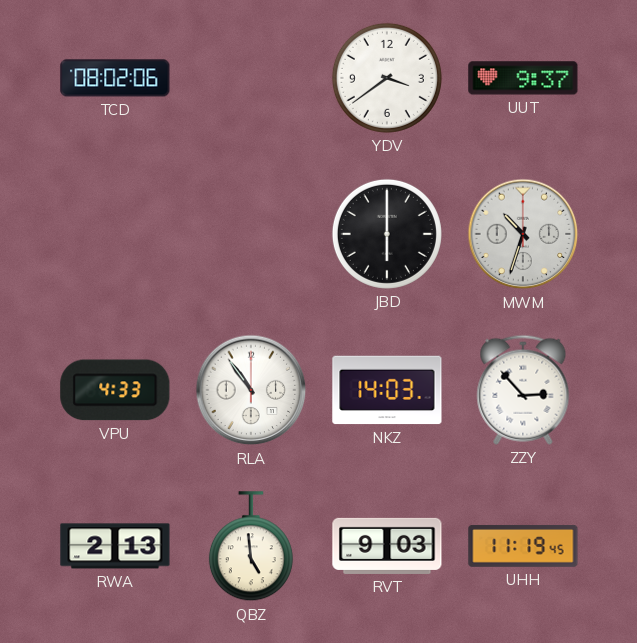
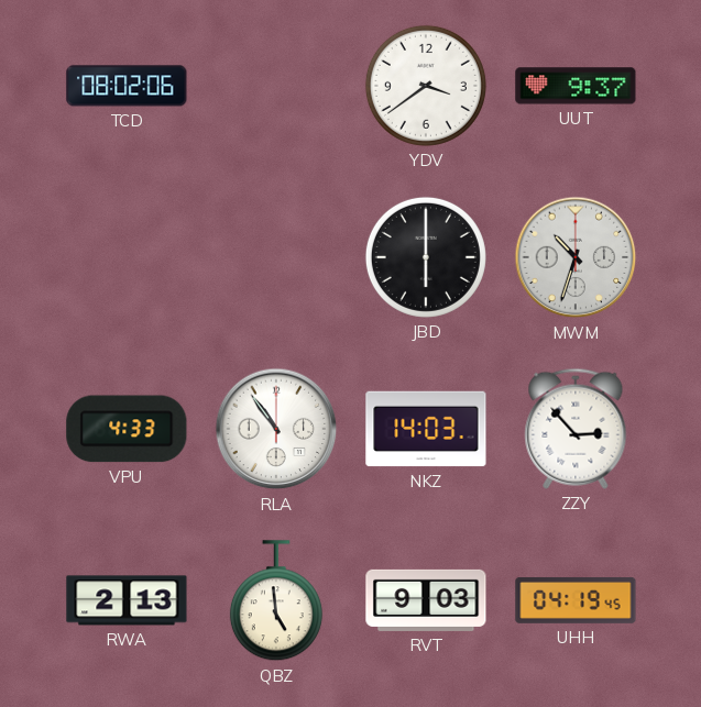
UHH: 11:19 -> 04:19
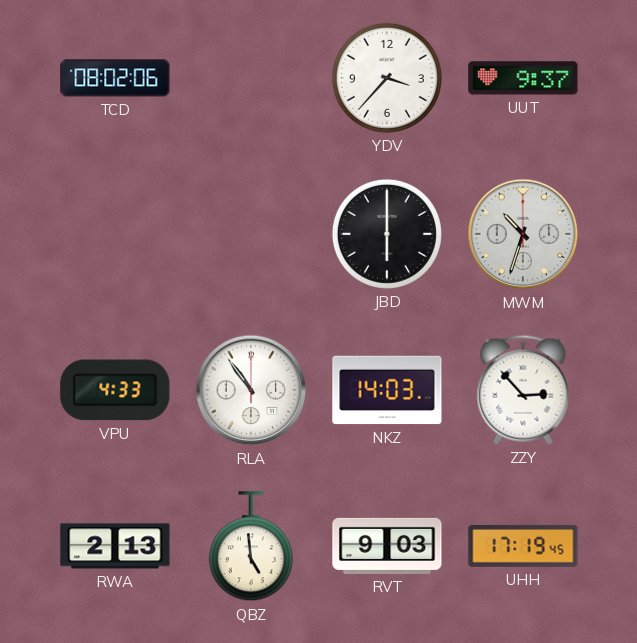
YDV: 3:39 -> 3:37
UHH: 04:19 -> 17:19
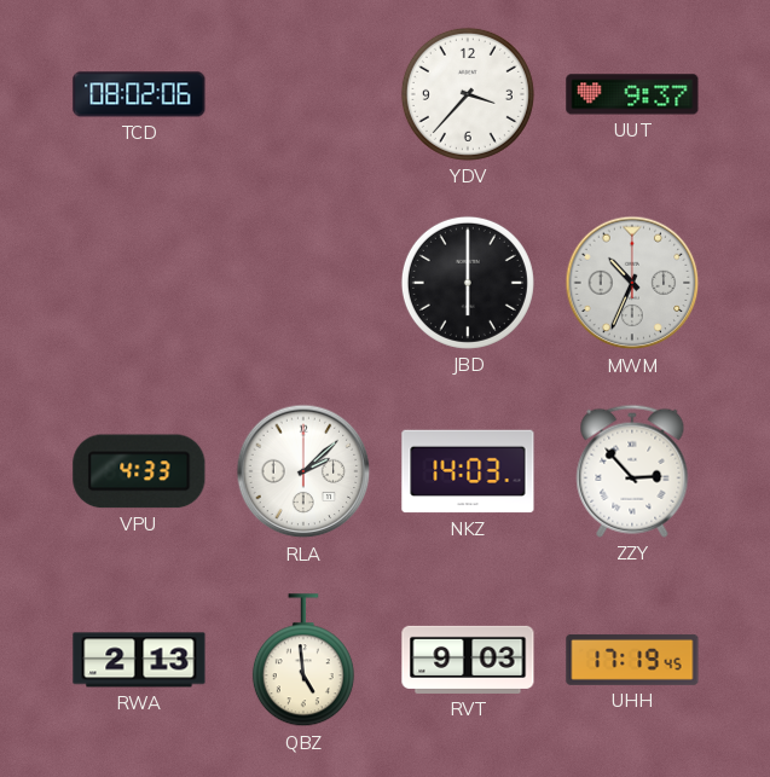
MWM: 10:33 -> 10:34
RLA: 10:54 -> 2:08
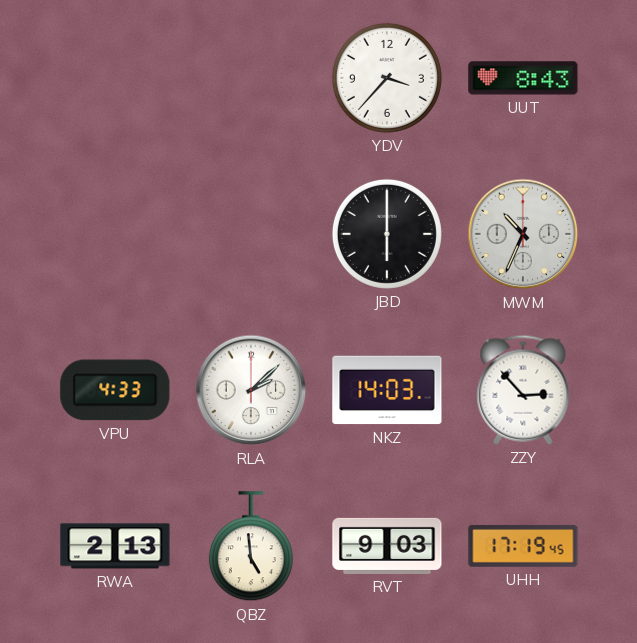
TCD: 08:02 -> none
UUT: 9:37 -> 8:43
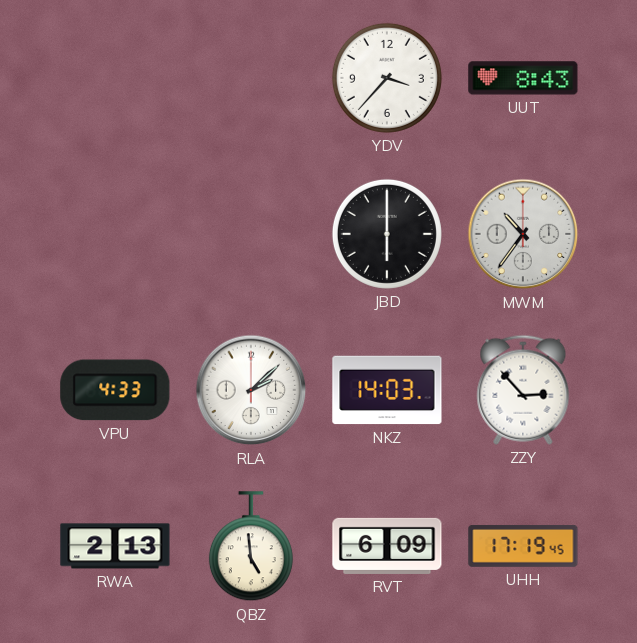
MWM: 10:34 -> 10:36
RVT: 9:03 -> 6:09
